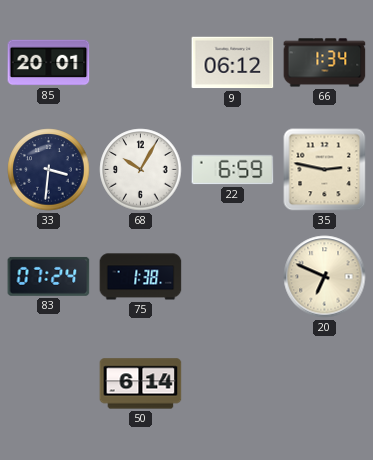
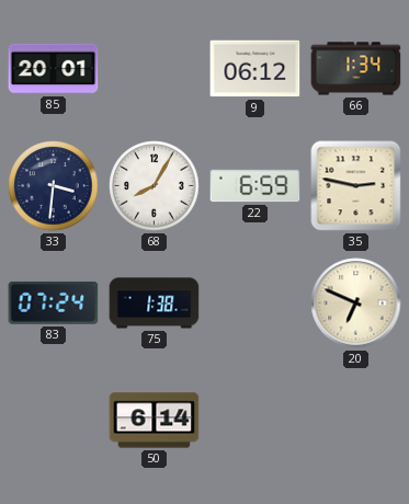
68: 10:05 -> 8:05
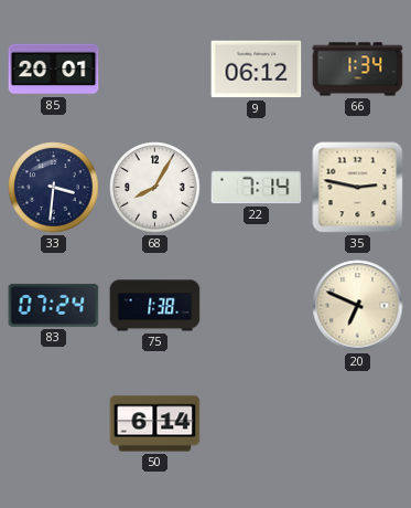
22: 6:59 -> 7:14
